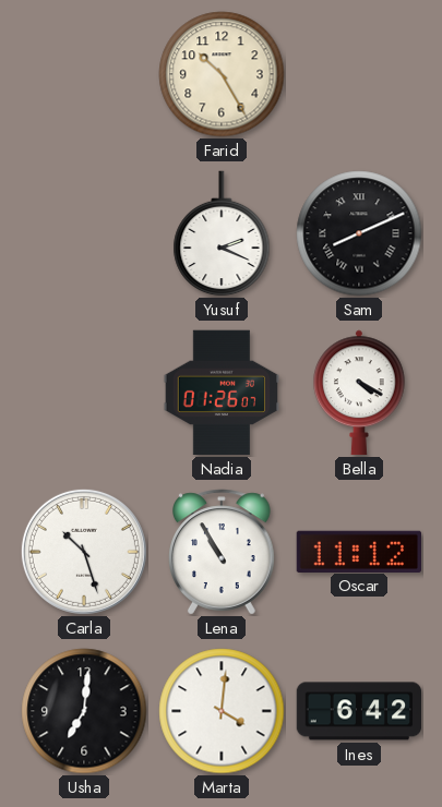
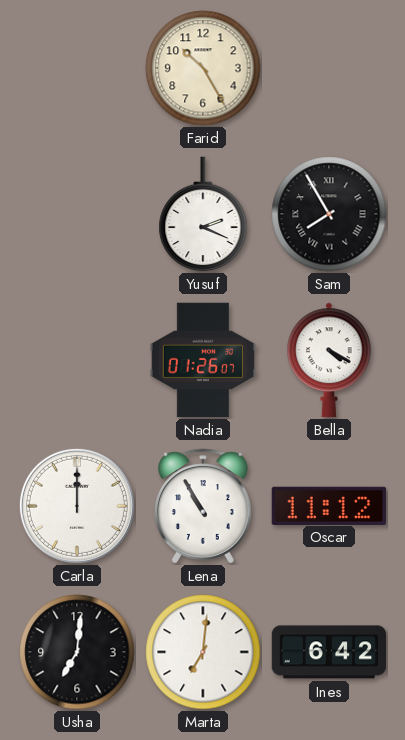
Sam: 8:11 -> 7:55
Carla: 10:27 -> 12:00
Marta: 4:01 -> 7:01
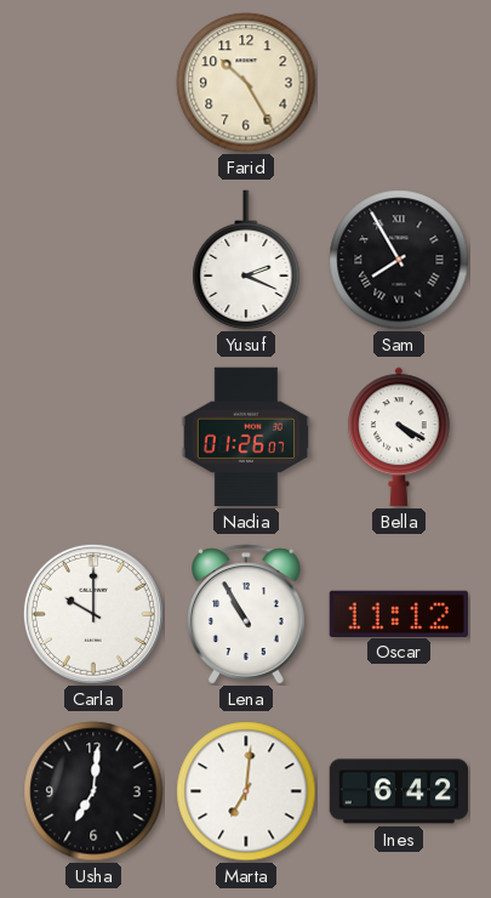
Carla: 12:00 -> 10:00
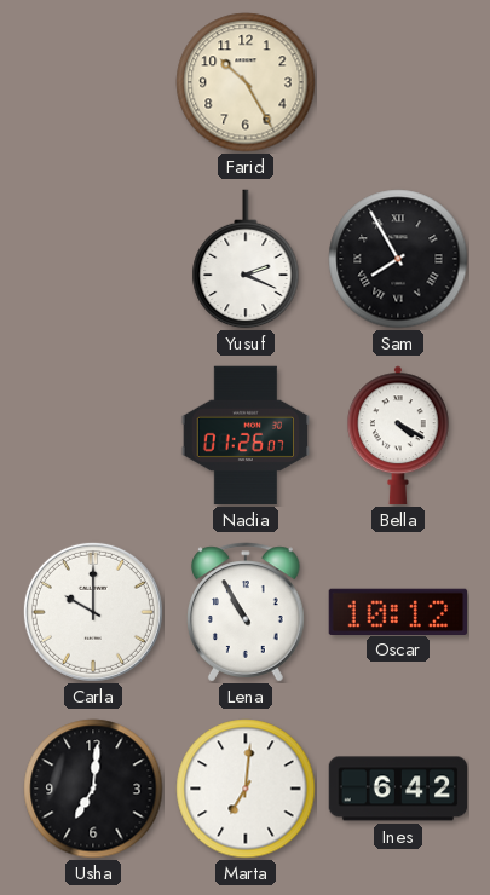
Oscar: 11:12 -> 10:12
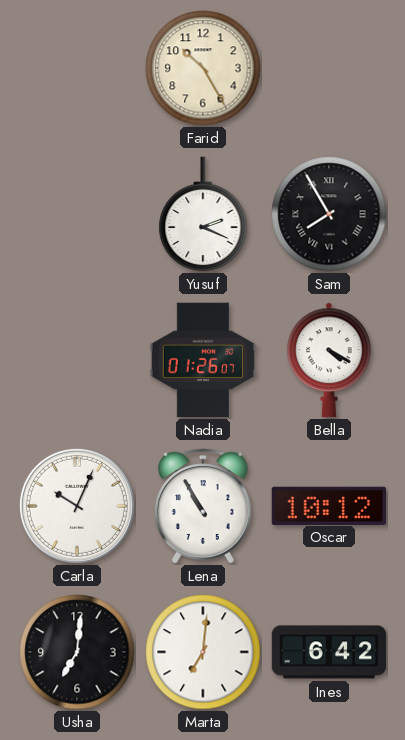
Carla: 10:00 -> 10:04
